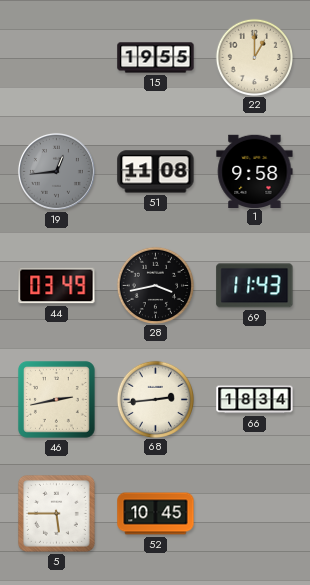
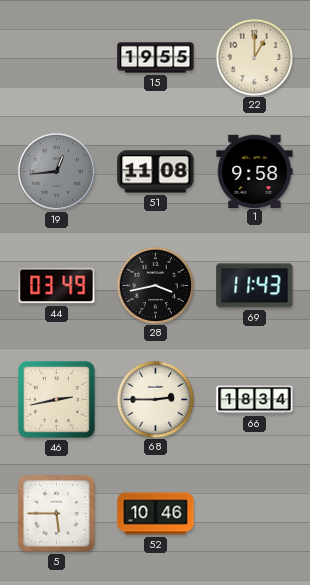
68: 2:44 -> 2:45
52: 10:45 -> 10:46
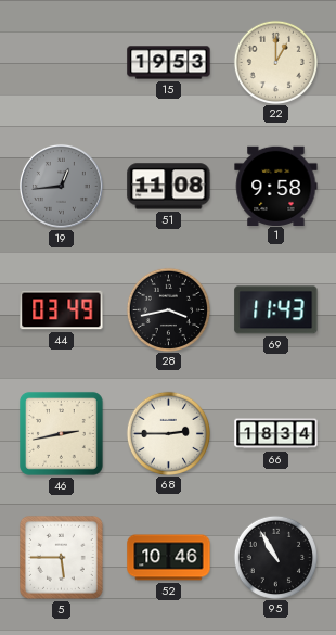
15: 19:55 -> 19:53
95: none -> 10:55
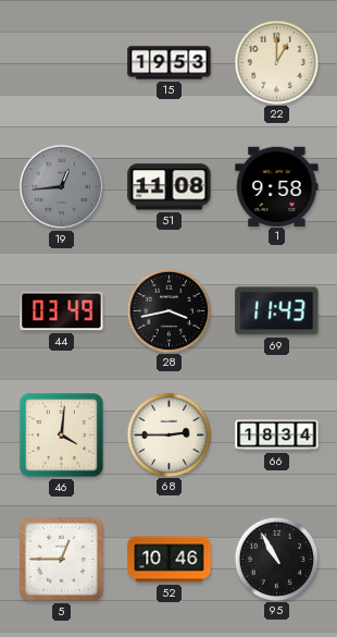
46: 2:43 -> 4:01
5: 5:45 -> 12:45
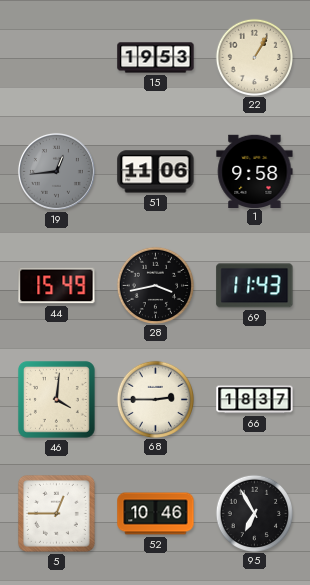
22: 1:00 -> 1:05
51: 11:08 -> 11:06
44: 03:49 -> 15:49
66: 18:34 -> 18:37
95: 10:55 -> 6:55
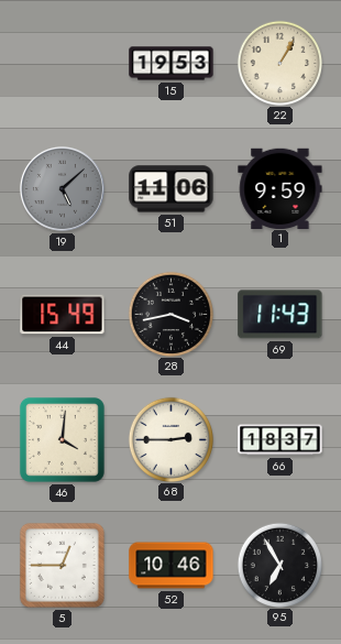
19: 12:44 -> 5:08
1: 9:58 -> 9:59
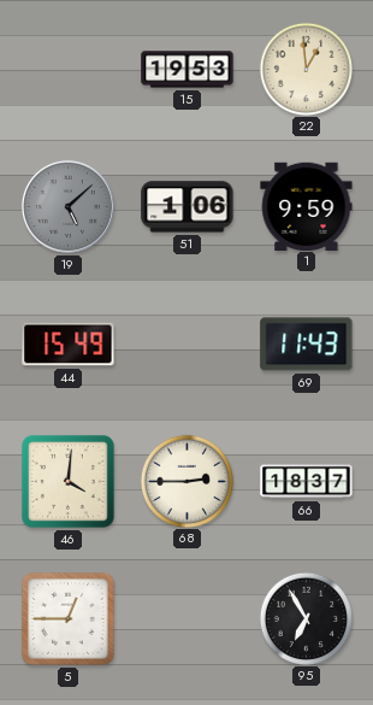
22: 1:05 -> 12:59
51: 11:06 -> 1:06
28: 3:43 -> none
52: 10:46 -> none
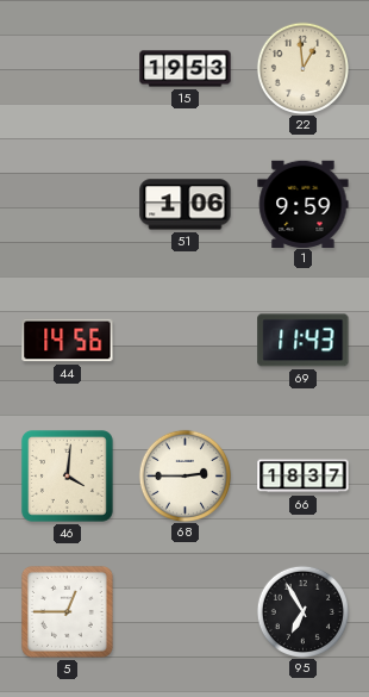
19: 5:08 -> none
44: 15:49 -> 14:56
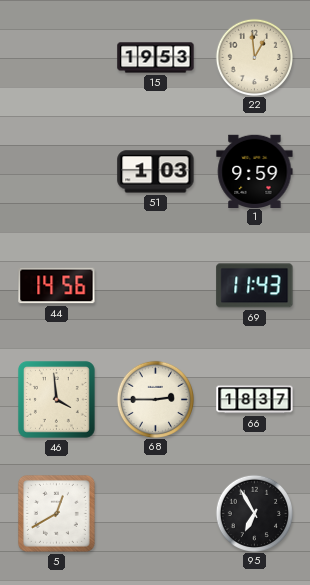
51: 1:06 -> 1:03
46: 4:01 -> 3:59
5: 12:45 -> 12:40
